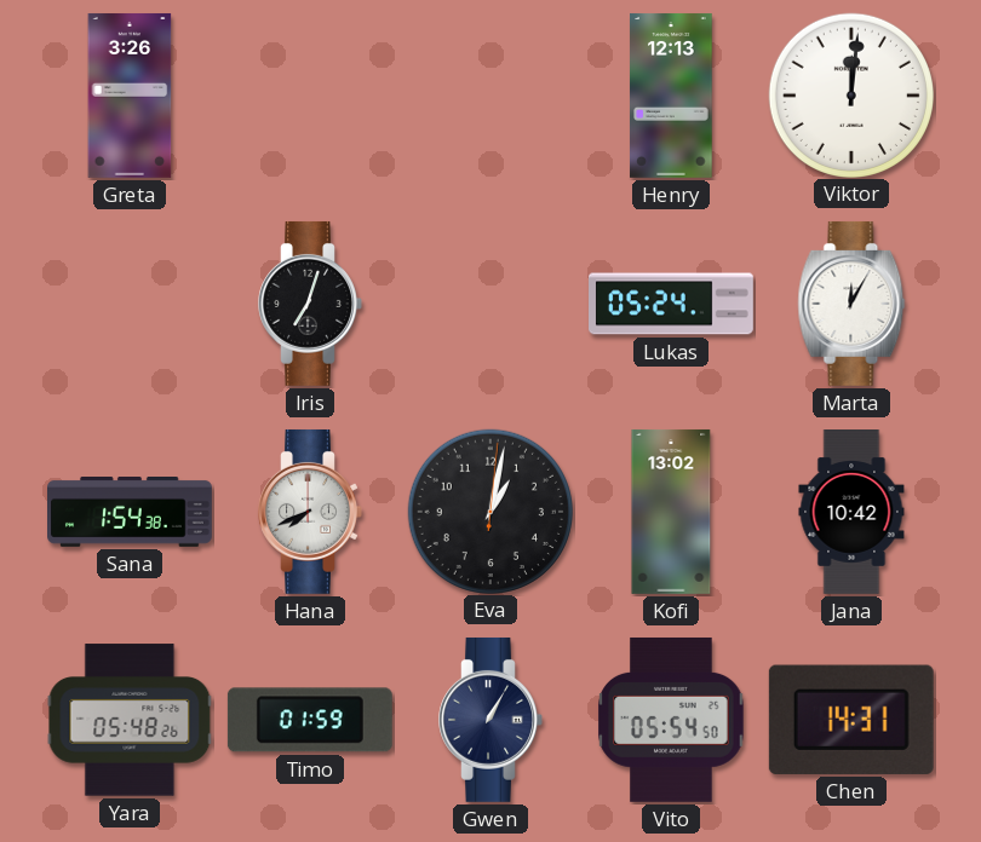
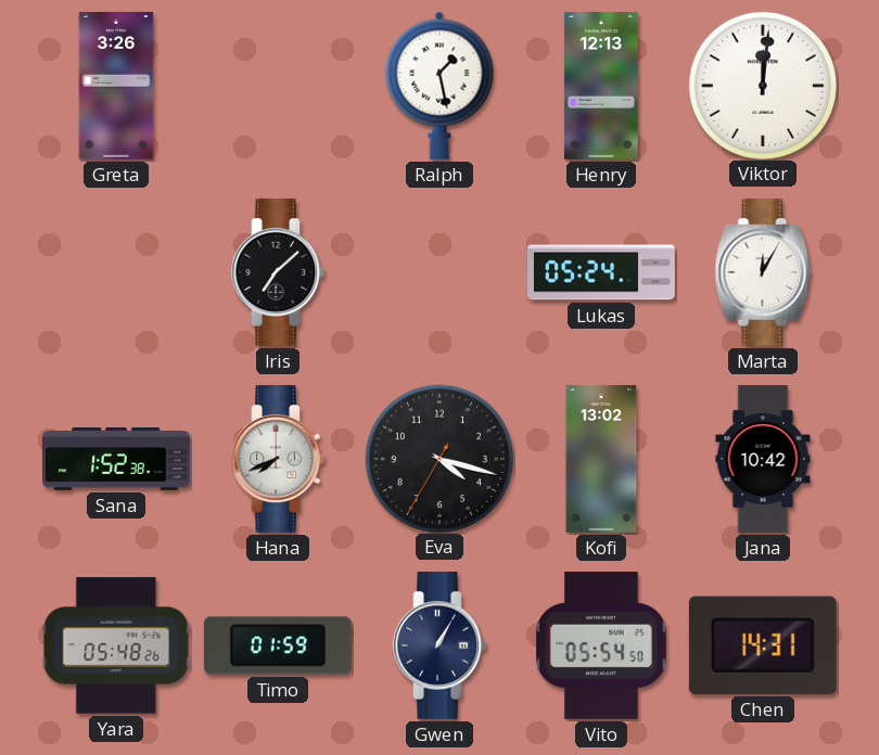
Ralph: none -> 1:28
Iris: 7:03 -> 7:08
Sana: 1:54 -> 1:52
Eva: 1:02 -> 4:17
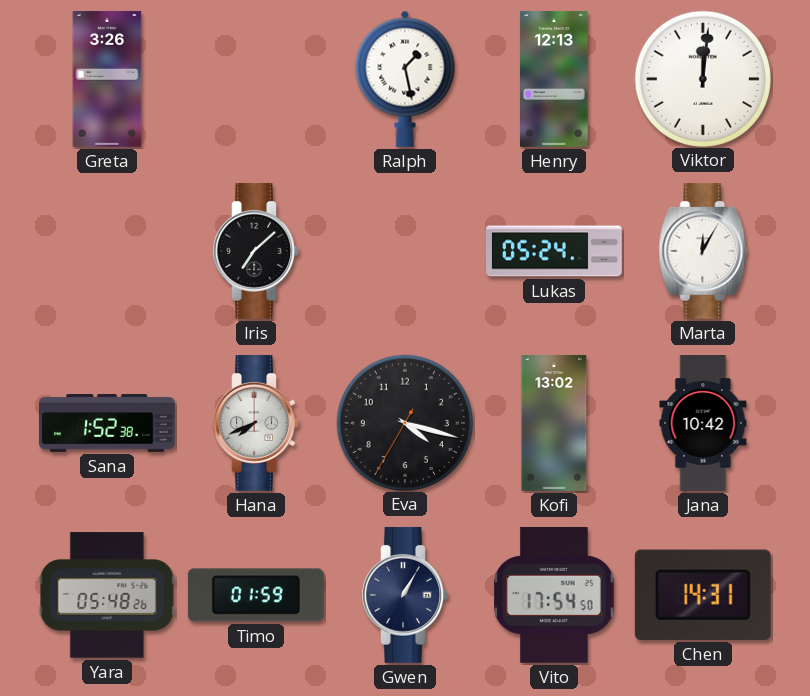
Vito: 05:54 -> 17:54
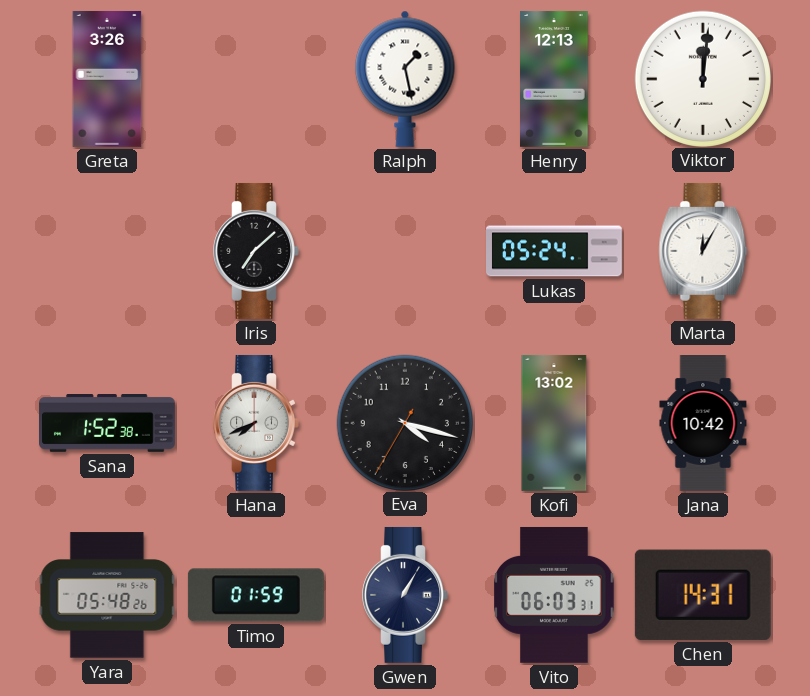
Vito: 17:54 -> 06:03
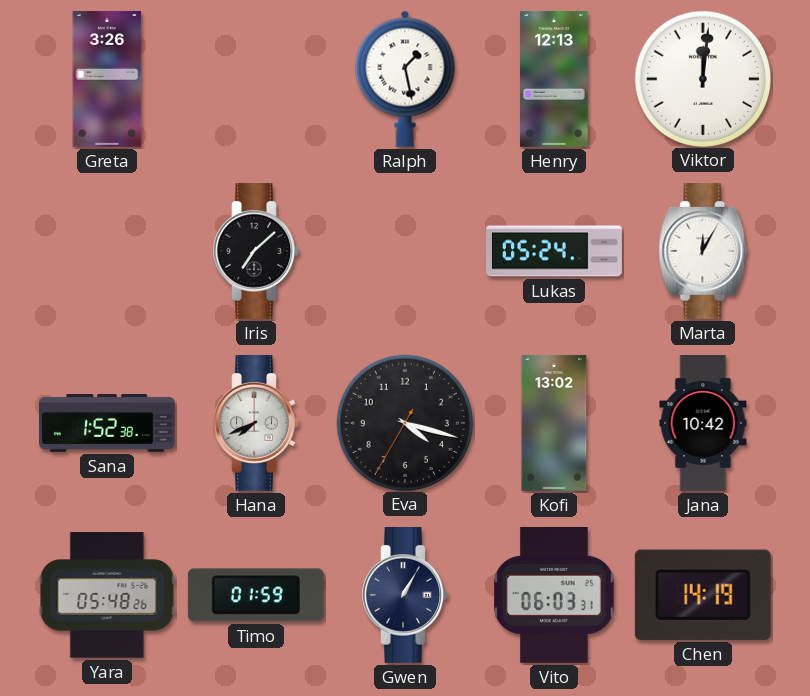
Chen: 14:31 -> 14:19
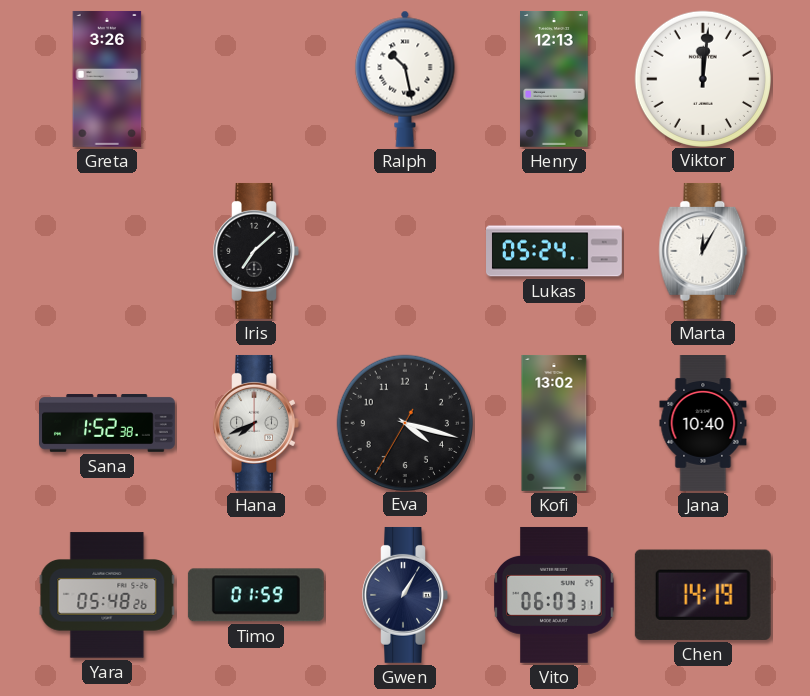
Ralph: 1:28 -> 10:28
Jana: 10:42 -> 10:40
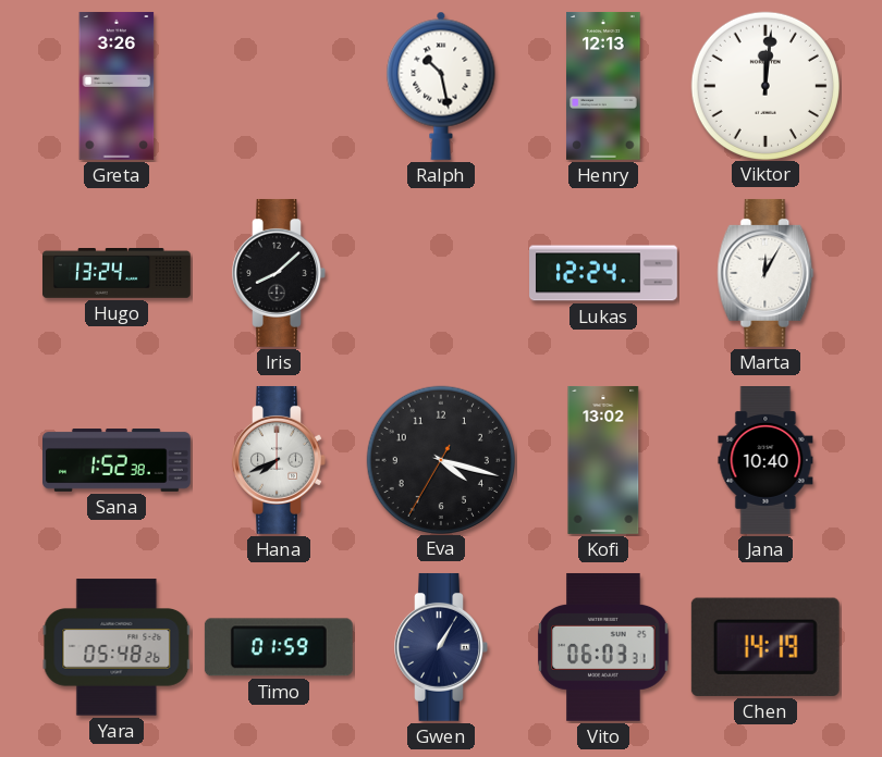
Hugo: none -> 13:24
Iris: 7:08 -> 8:08
Lukas: 05:24 -> 12:24
